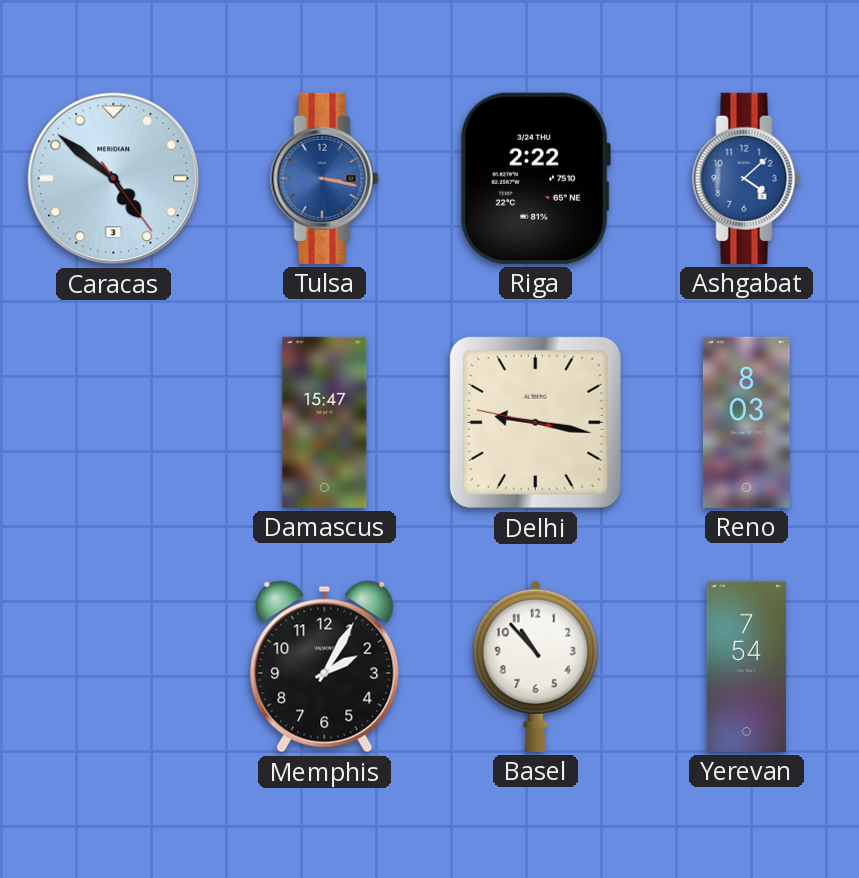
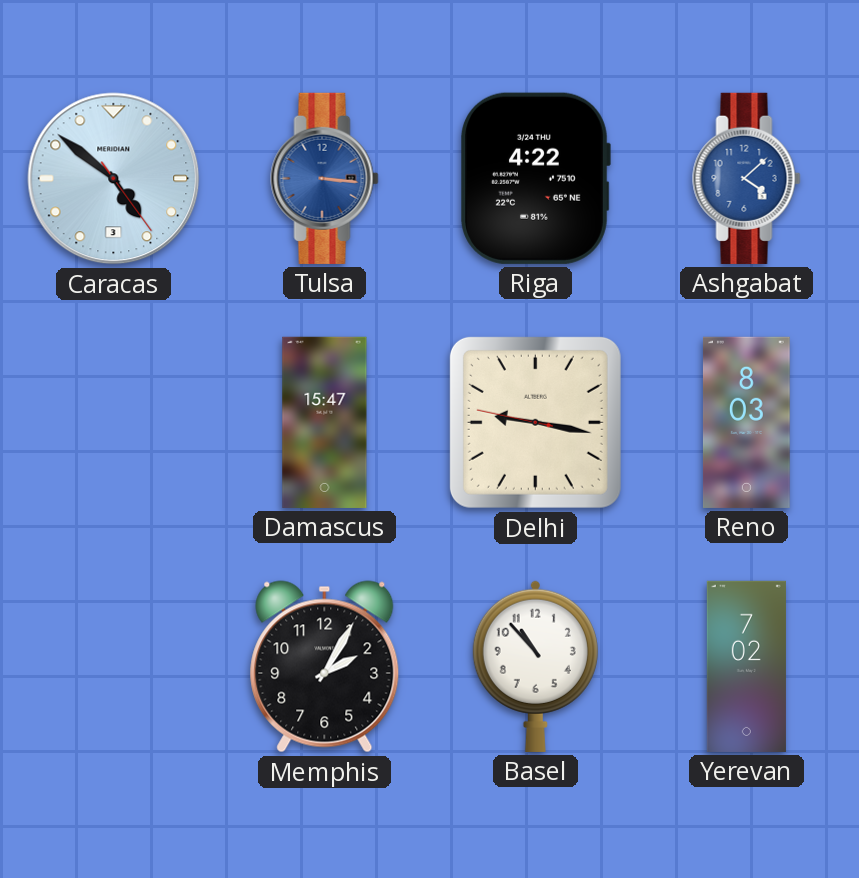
Tulsa: 3:17 -> 3:16
Riga: 2:22 -> 4:22
Yerevan: 7:54 -> 7:02
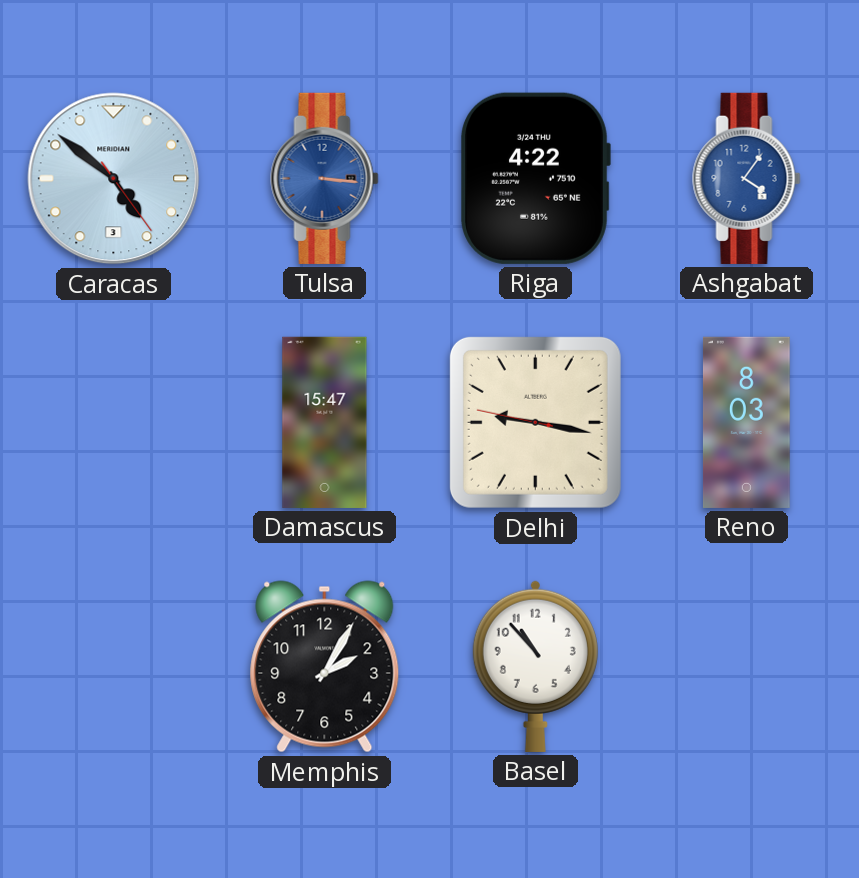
Ashgabat: 4:08 -> 4:06
Yerevan: 7:02 -> none
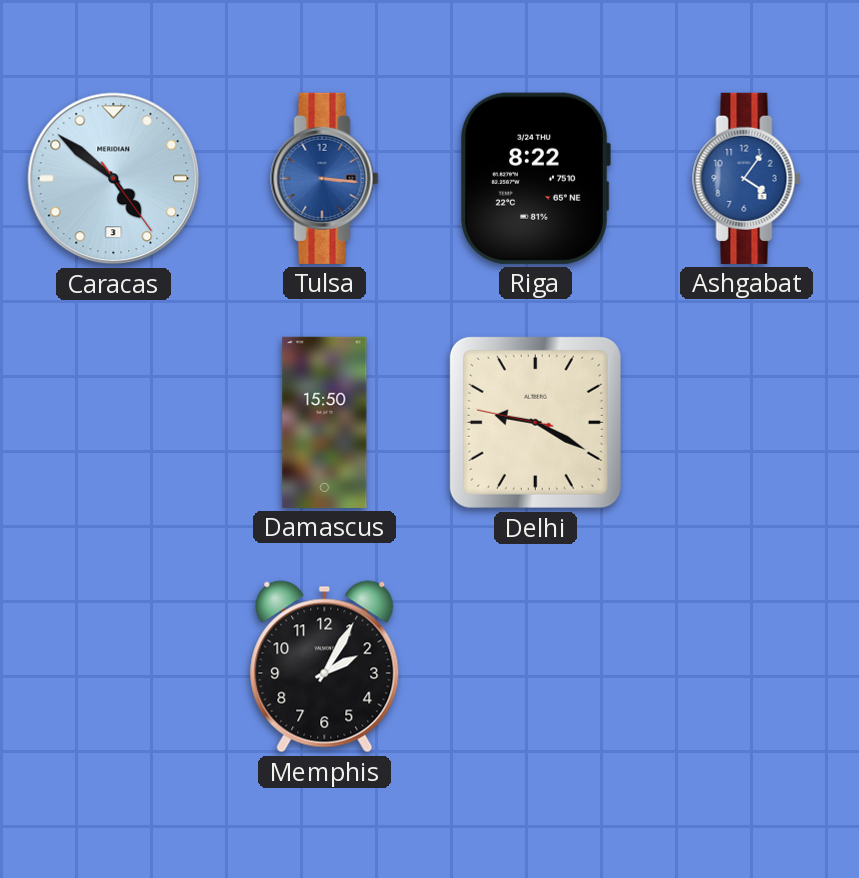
Riga: 4:22 -> 8:22
Damascus: 15:47 -> 15:50
Delhi: 9:16 -> 9:19
Reno: 8:03 -> none
Basel: 10:53 -> none
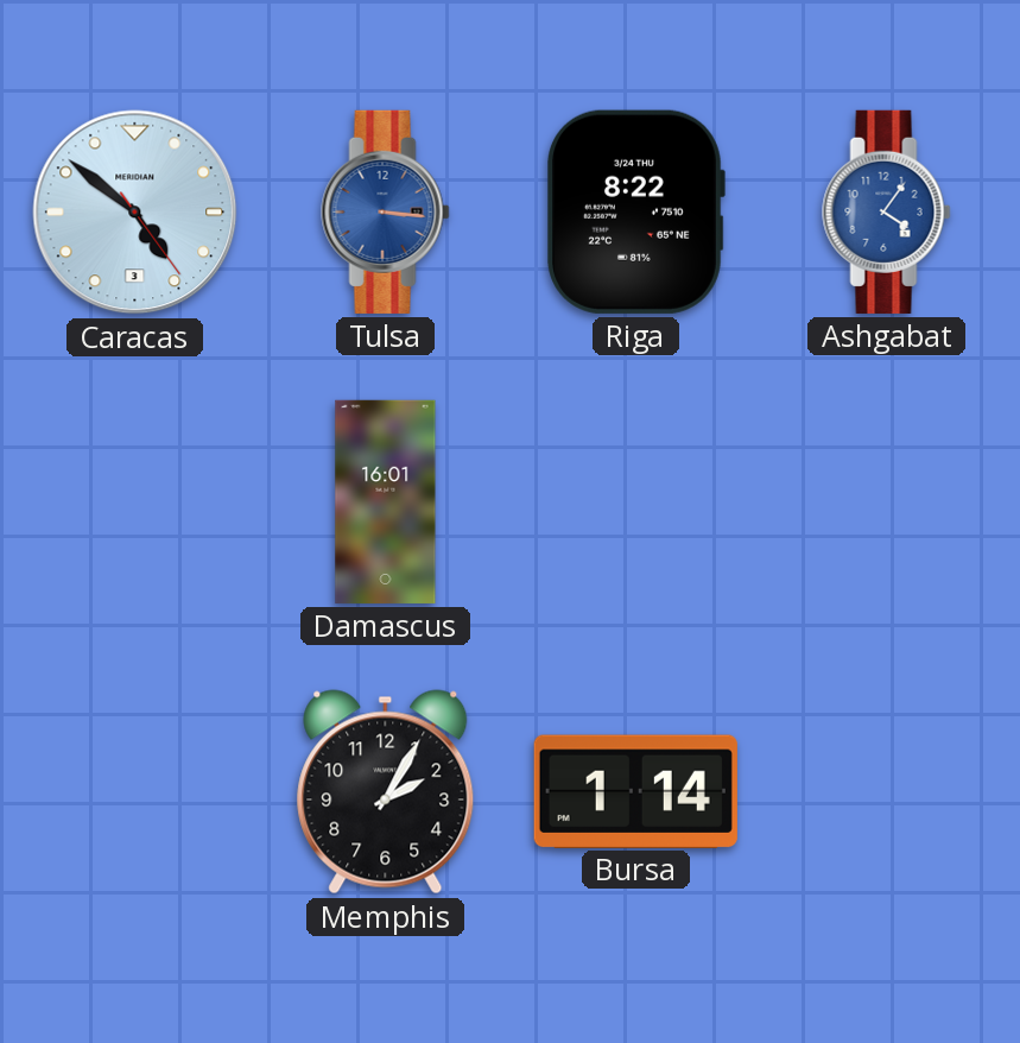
Damascus: 15:50 -> 16:01
Delhi: 9:19 -> none
Bursa: none -> 1:14
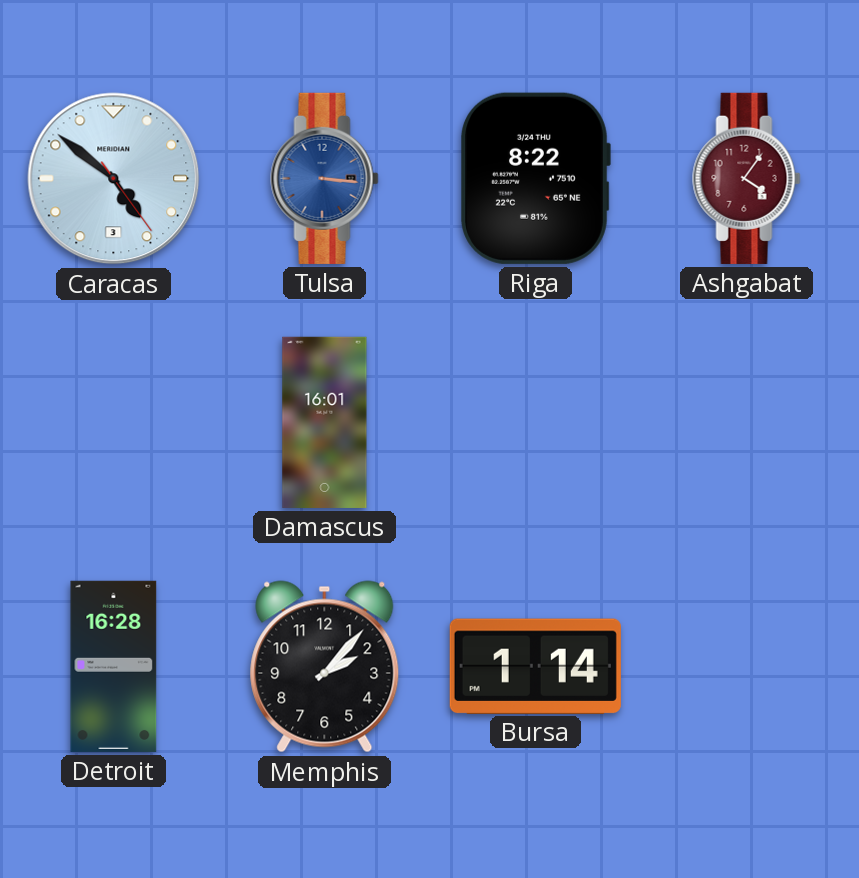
Ashgabat dial: blue -> burgundy
Detroit: none -> 16:28
Memphis: 2:05 -> 2:07
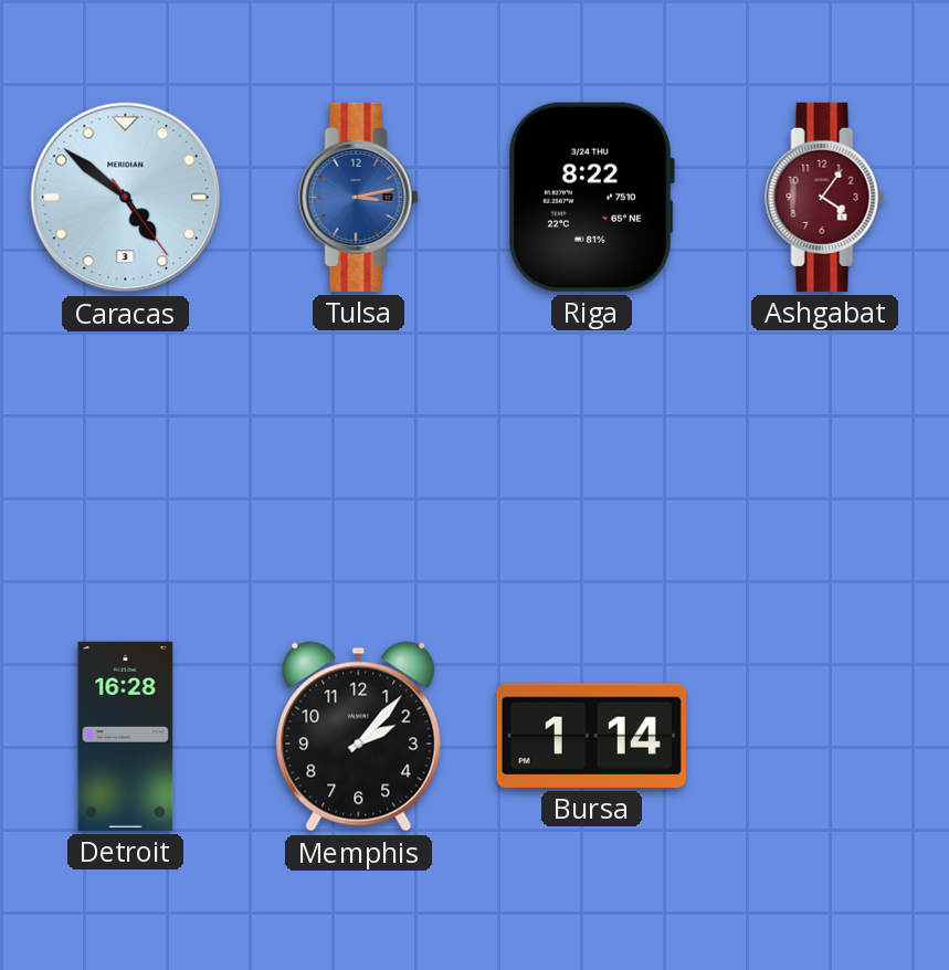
Tulsa: 3:16 -> 3:13
Damascus: 16:01 -> none
